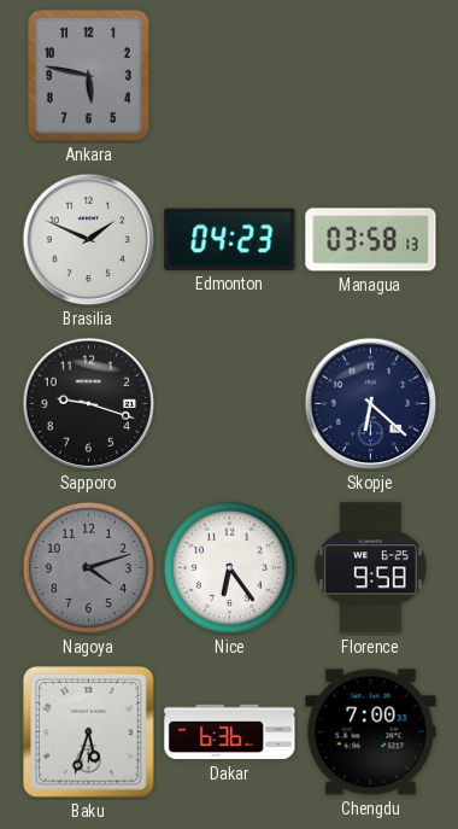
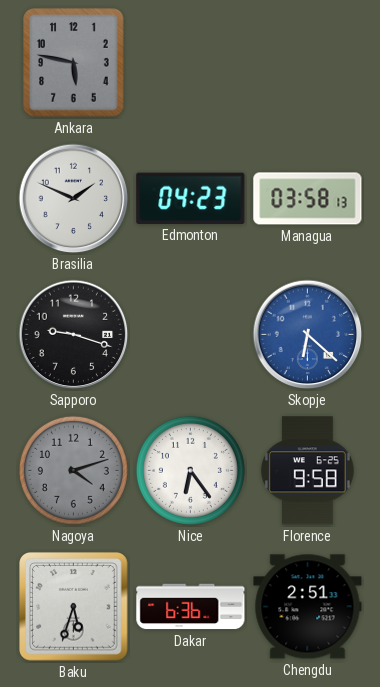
Skopje dial: navy -> blue
Chengdu: 7:00 -> 2:51
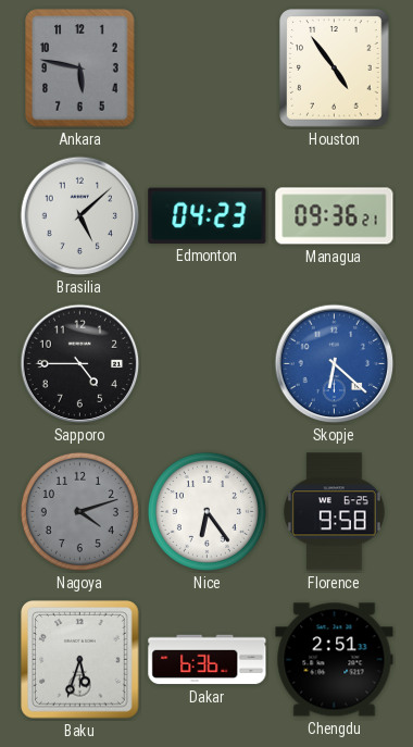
Houston: none -> 4:54
Brasilia: 1:49 -> 5:08
Managua: 03:58 -> 09:36
Sapporo: 9:18 -> 4:45
